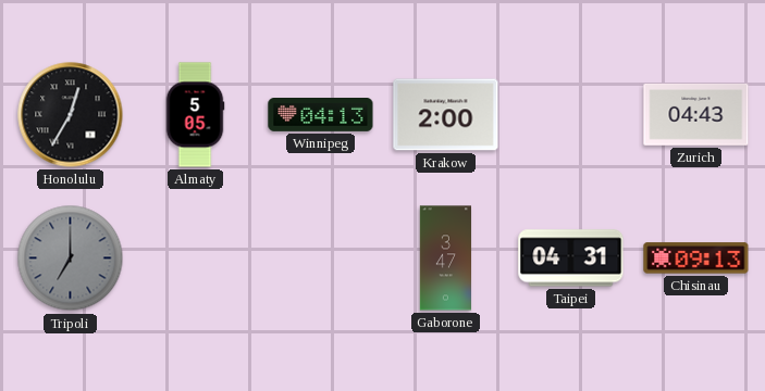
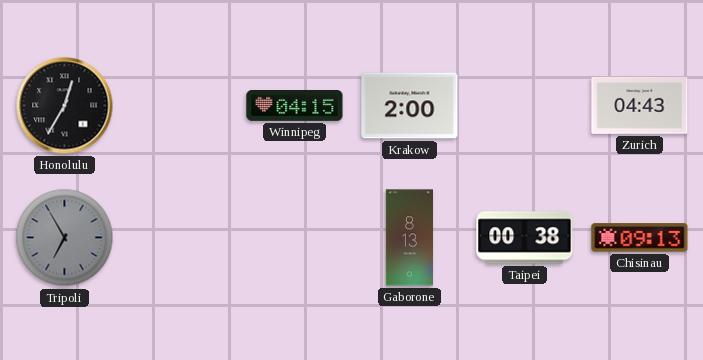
Almaty: 5:05 -> none
Winnipeg: 04:13 -> 04:15
Tripoli: 7:00 -> 6:55
Gaborone: 3:47 -> 8:13
Taipei: 04:31 -> 00:38
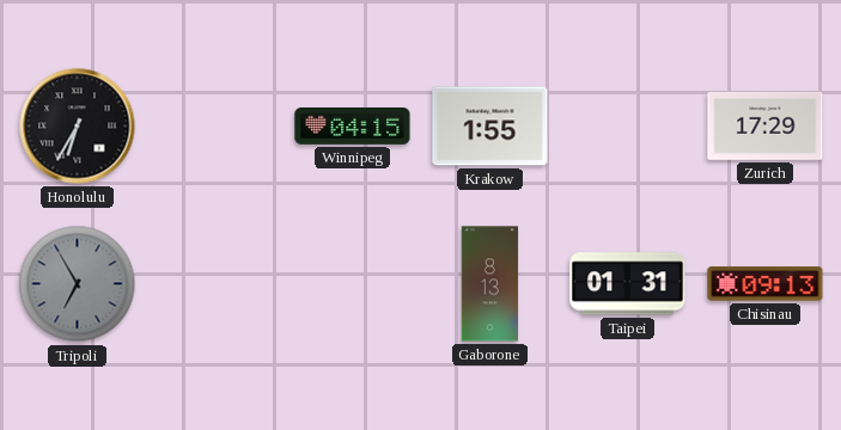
Honolulu: 12:35 -> 6:35
Krakow: 2:00 -> 1:55
Zurich: 04:43 -> 17:29
Taipei: 00:38 -> 01:31
